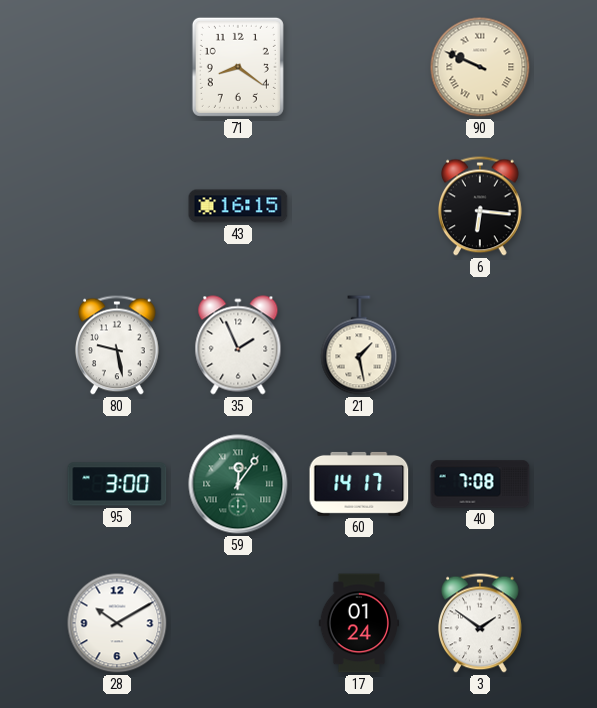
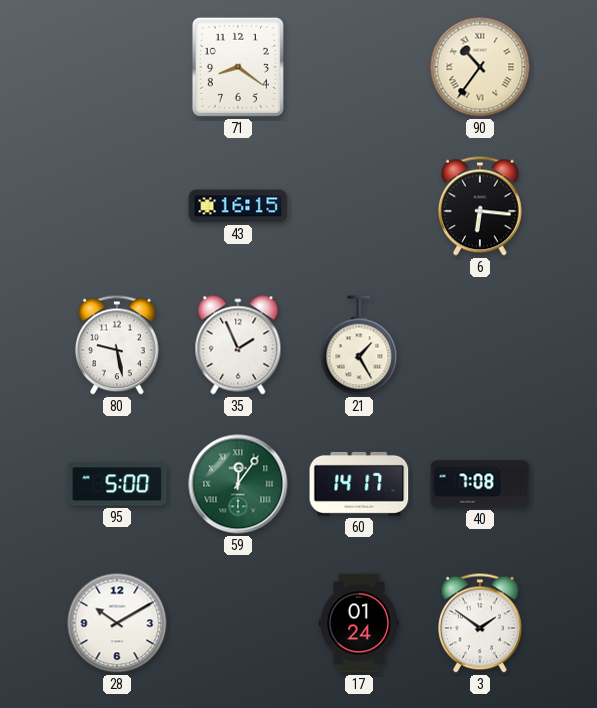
90: 9:49 -> 10:36
21: 1:28 -> 1:25
95: 3:00 -> 5:00
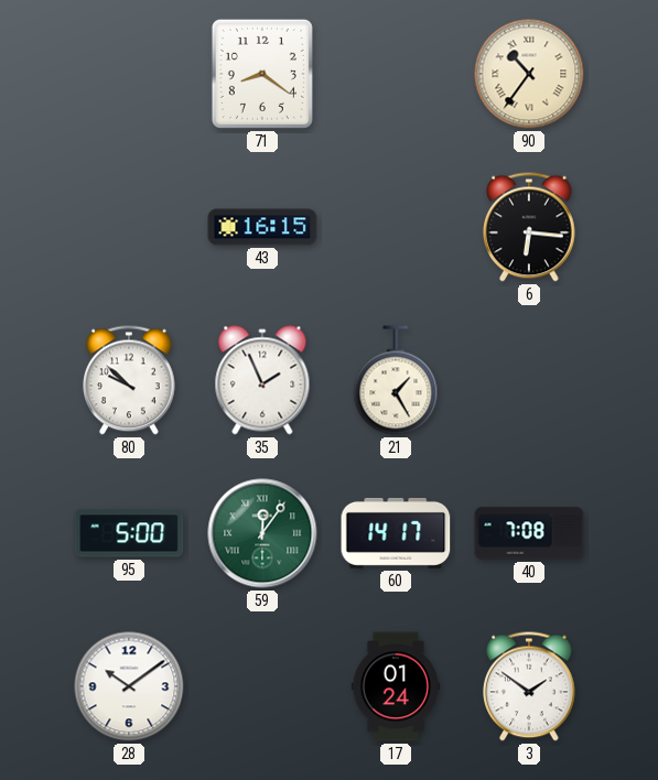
80: 9:28 -> 9:52
28: 10:10 -> 10:09
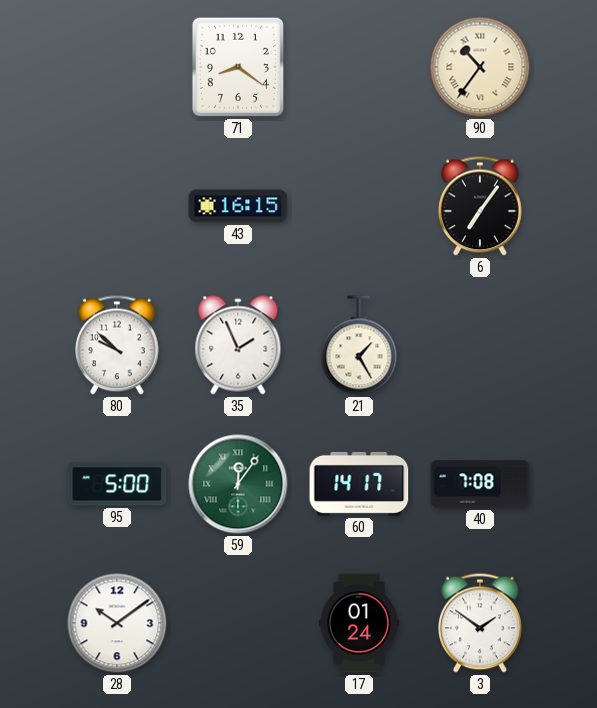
6: 6:16 -> 7:06
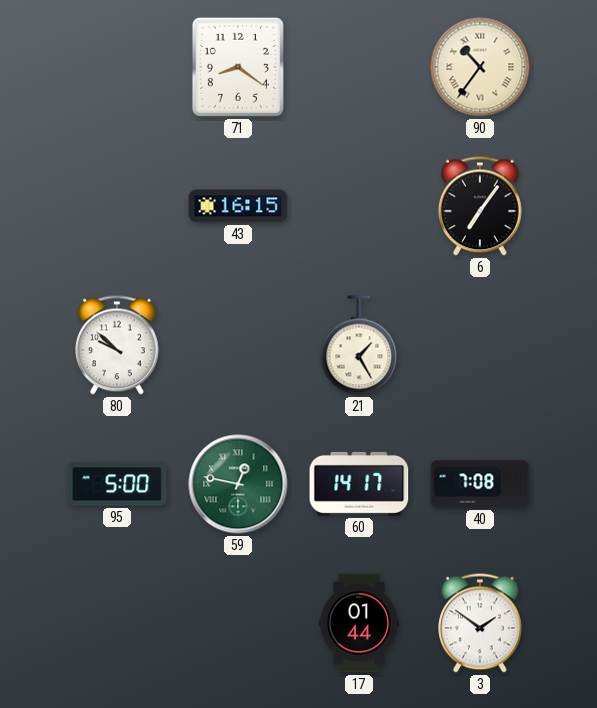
35: 1:56 -> none
59: 12:06 -> 12:47
28: 10:09 -> none
17: 01:24 -> 01:44
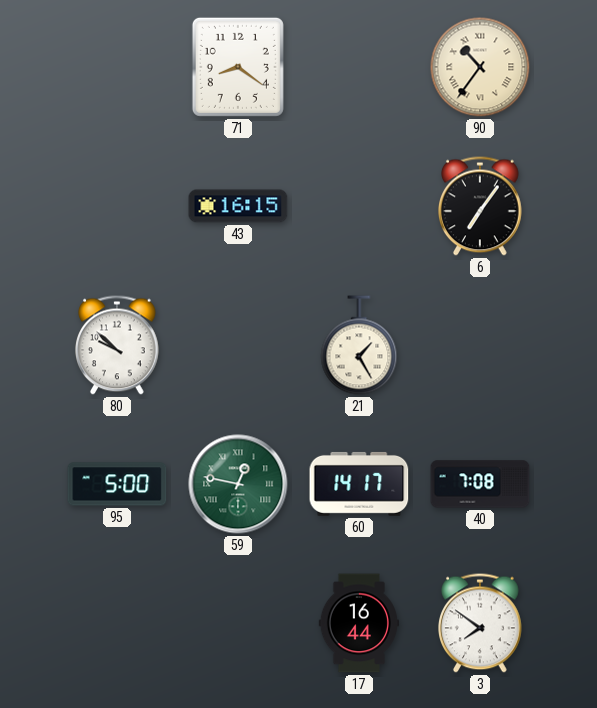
17: 01:44 -> 16:44
3: 1:51 -> 7:51
